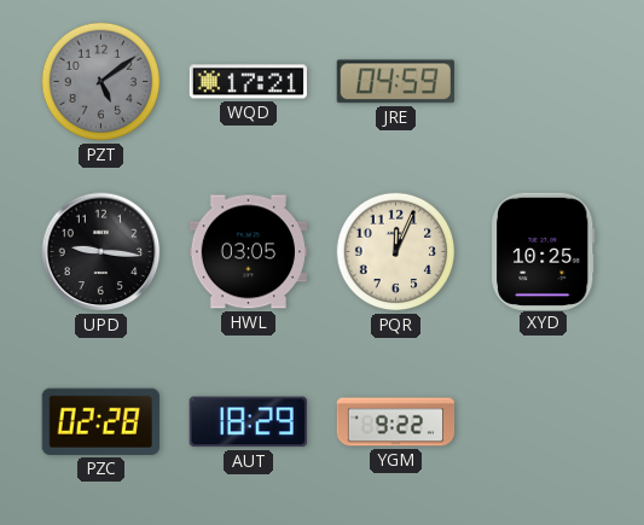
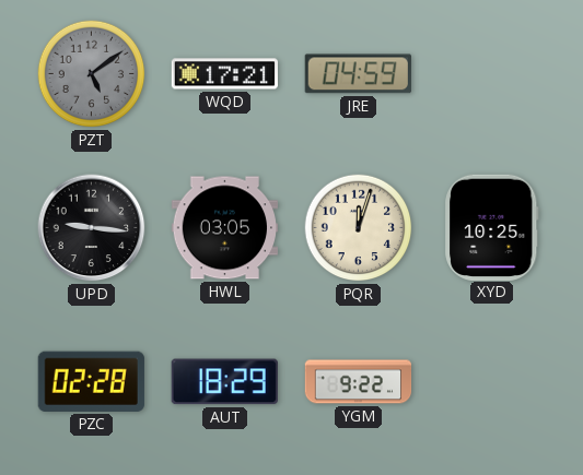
PQR: 12:04 -> 12:03
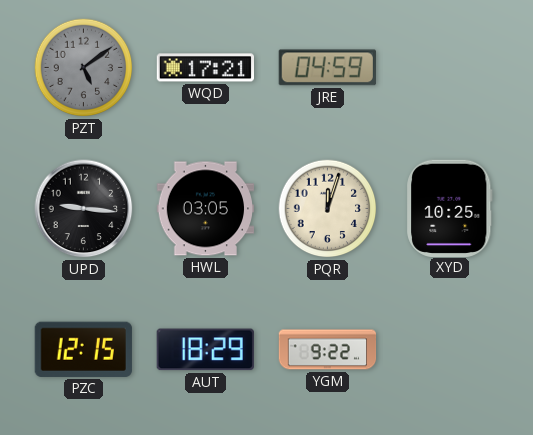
PZC: 02:28 -> 12:15
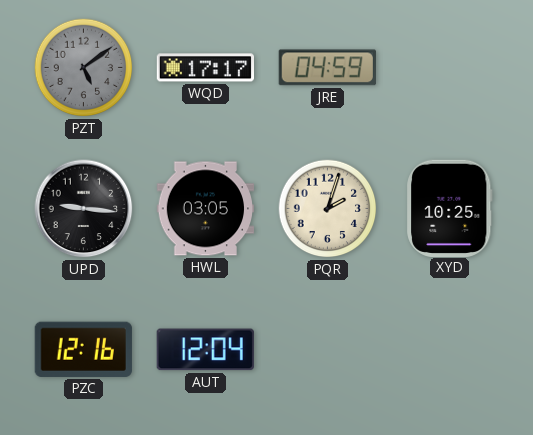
WQD: 17:21 -> 17:17
PQR: 12:03 -> 2:03
PZC: 12:15 -> 12:16
AUT: 18:29 -> 12:04
YGM: 9:22 -> none
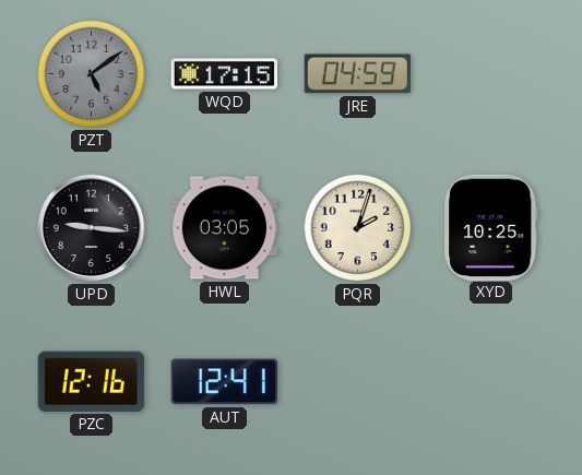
WQD: 17:17 -> 17:15
AUT: 12:04 -> 12:41
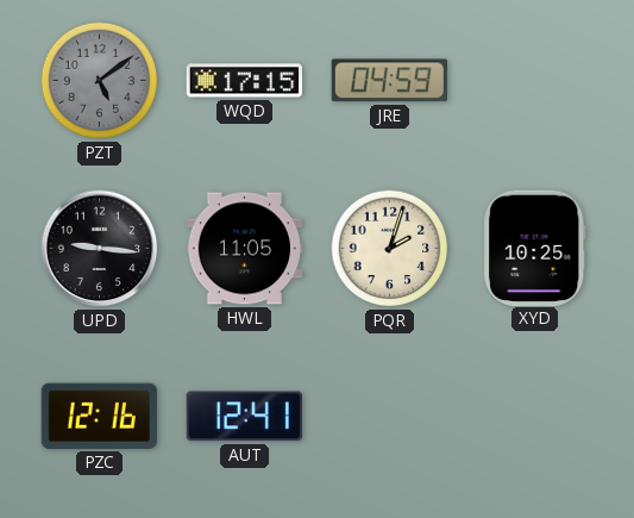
HWL: 03:05 -> 11:05
